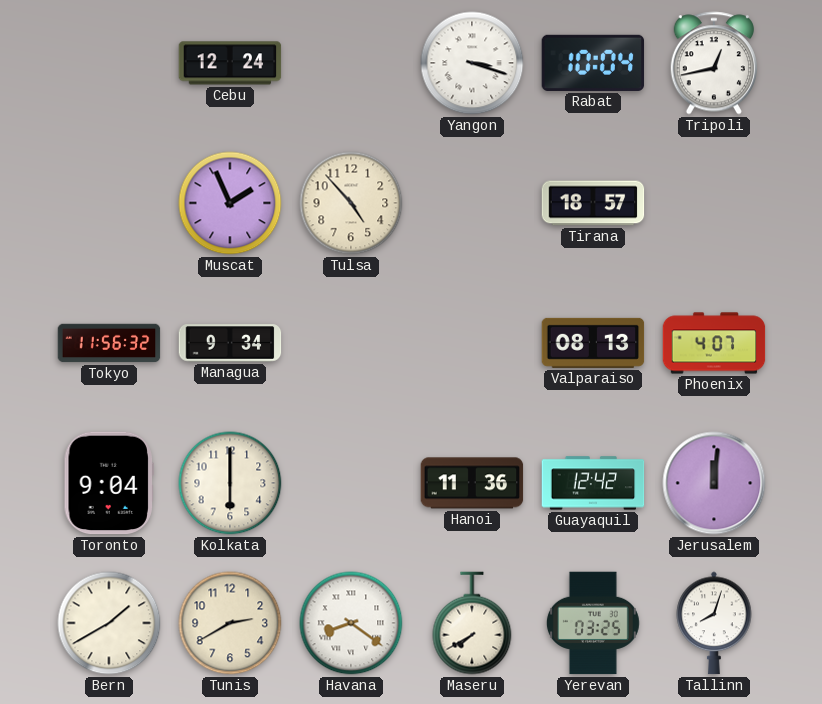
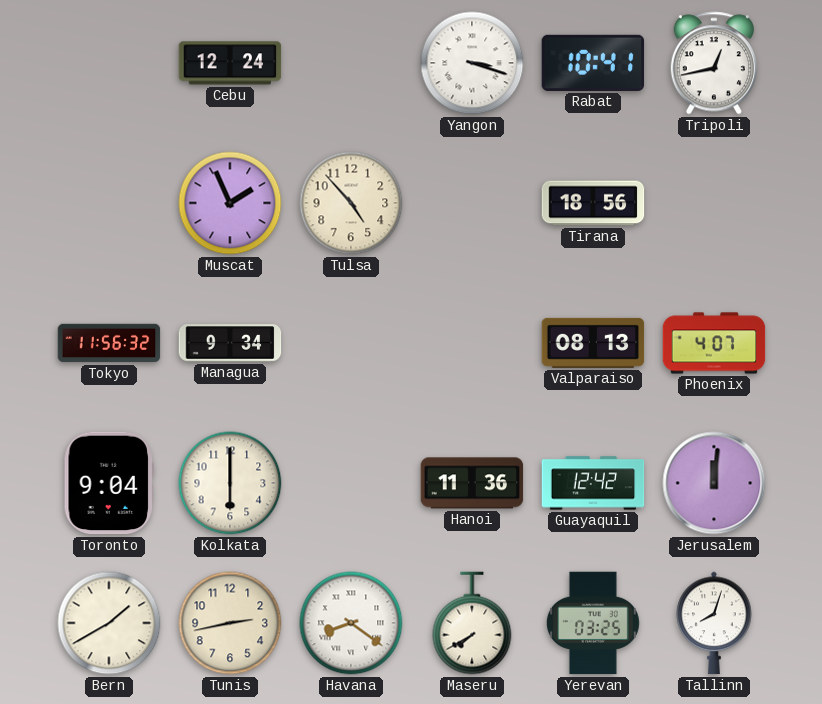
Rabat: 10:04 -> 10:41
Tirana: 18:57 -> 18:56
Tunis: 2:40 -> 2:43
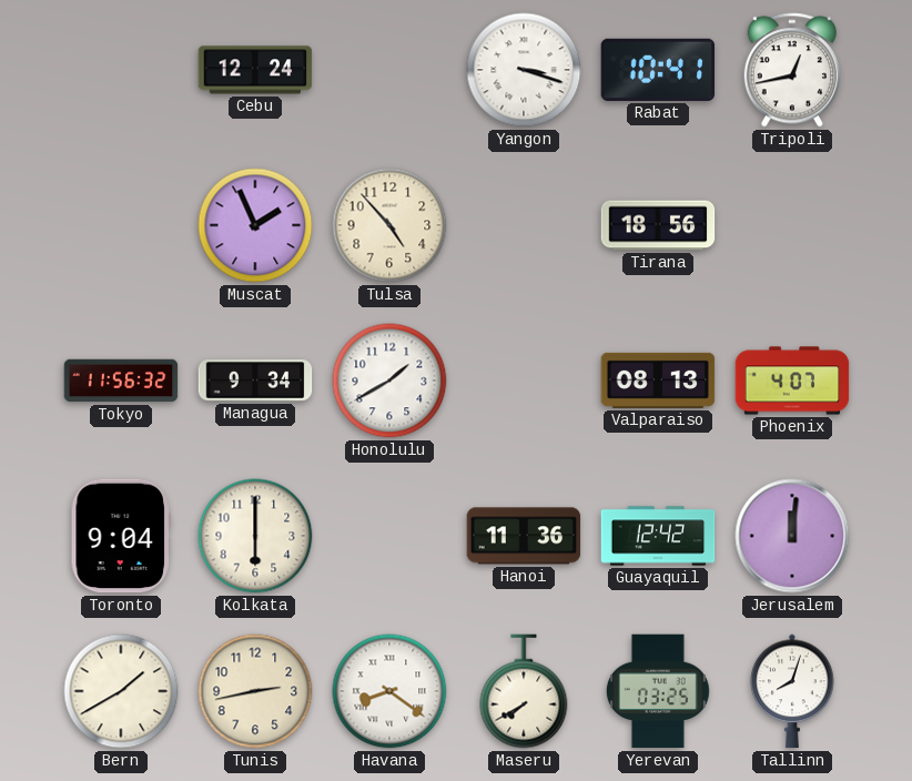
Honolulu: none -> 1:40
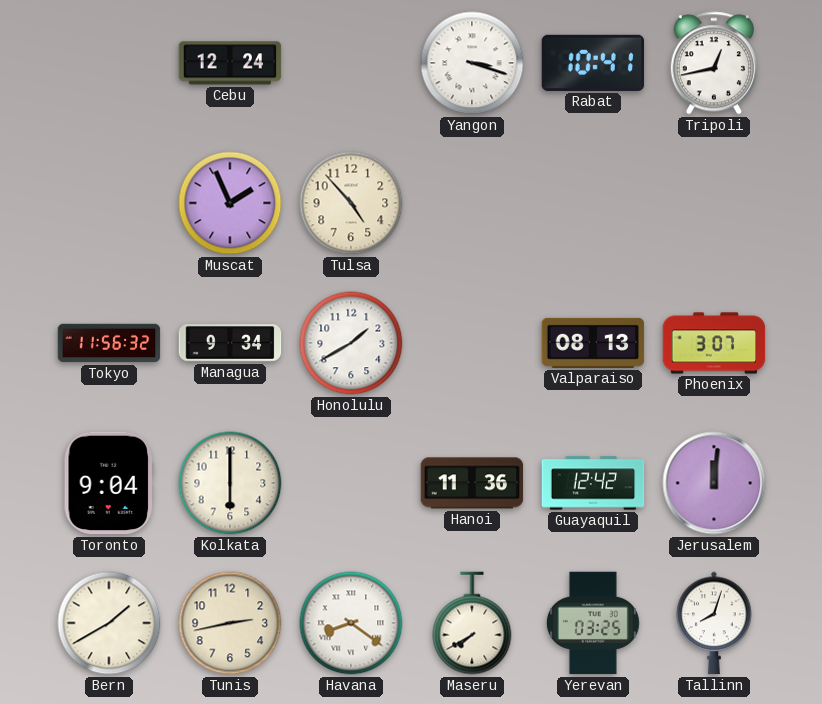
Tirana: 18:56 -> none
Phoenix: 4:07 -> 3:07
